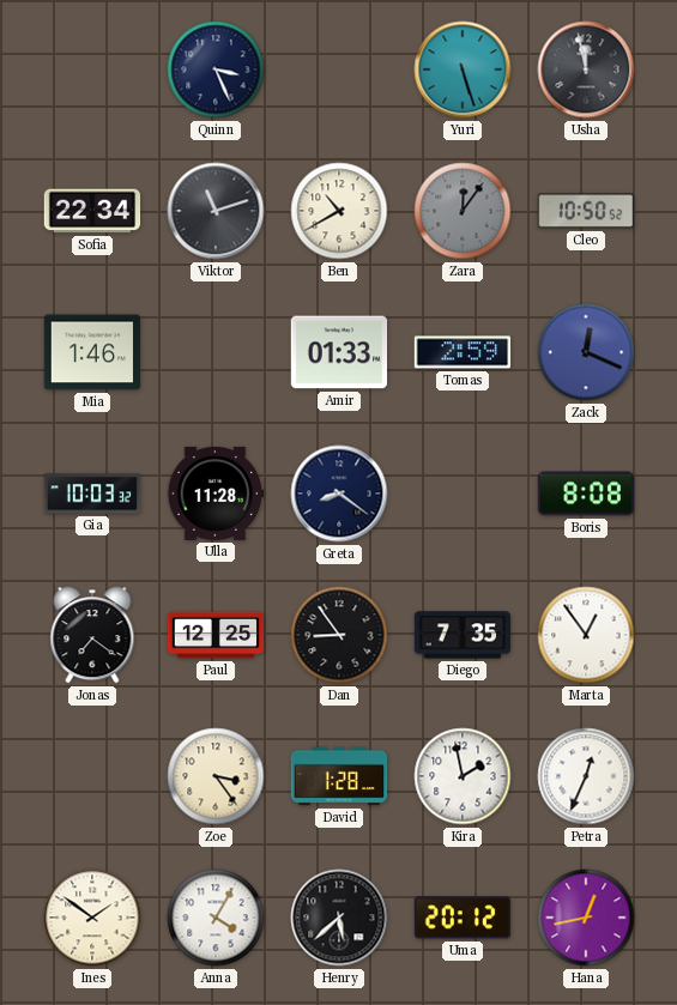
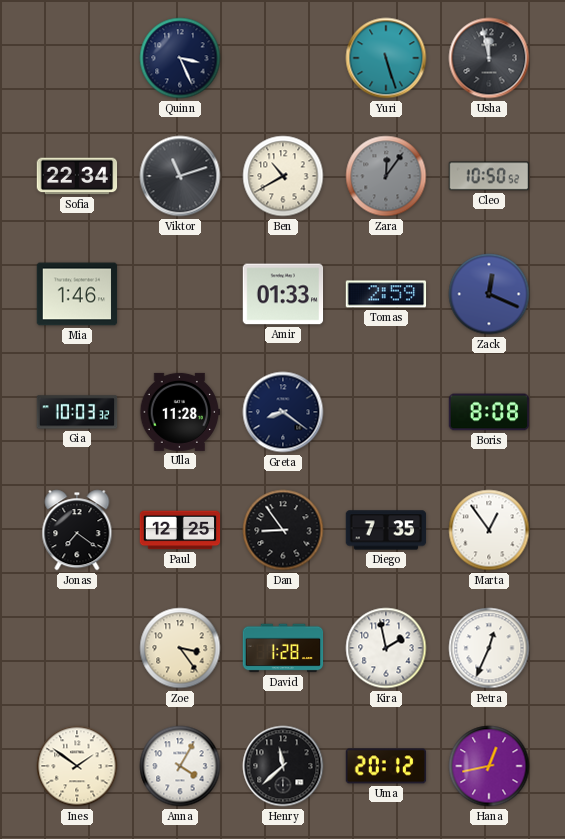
Henry: 5:38 -> 11:38
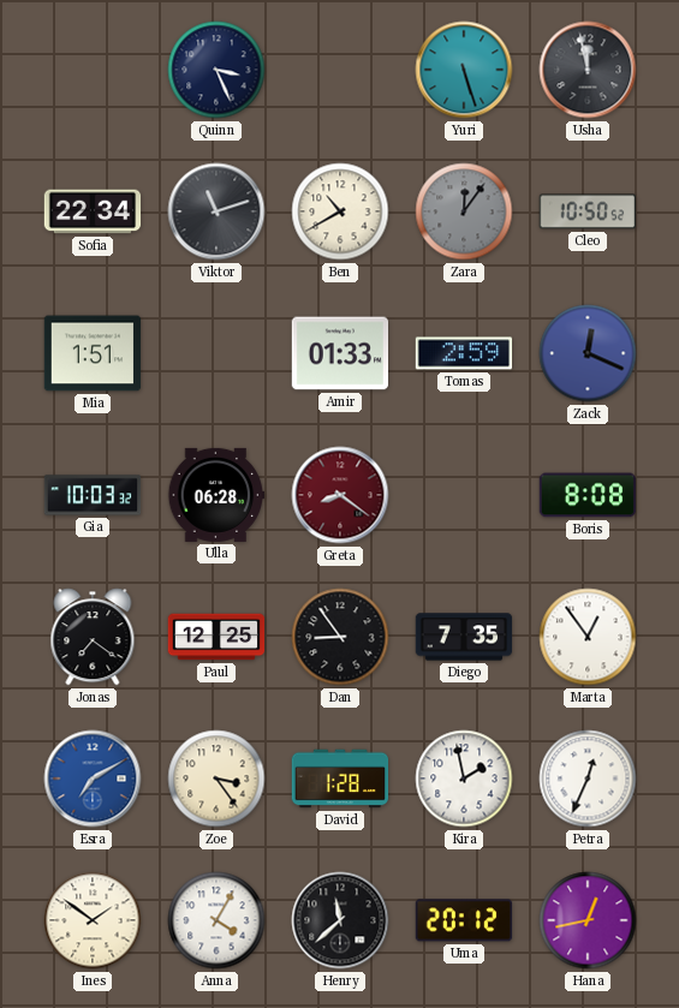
Mia: 1:46 -> 1:51
Ulla: 11:28 -> 06:28
Greta dial: navy -> burgundy
Esra: none -> 7:10
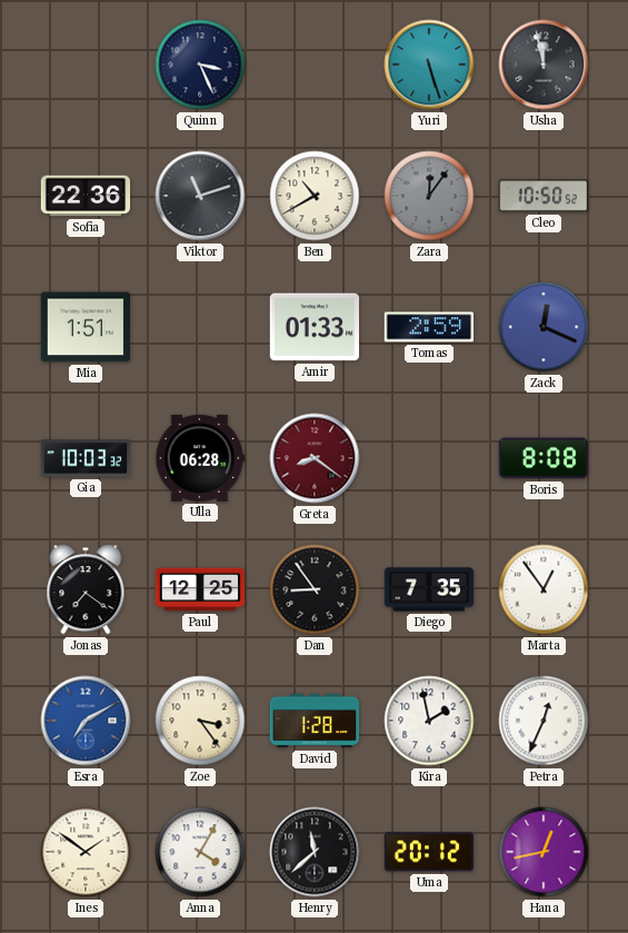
Sofia: 22:34 -> 22:36
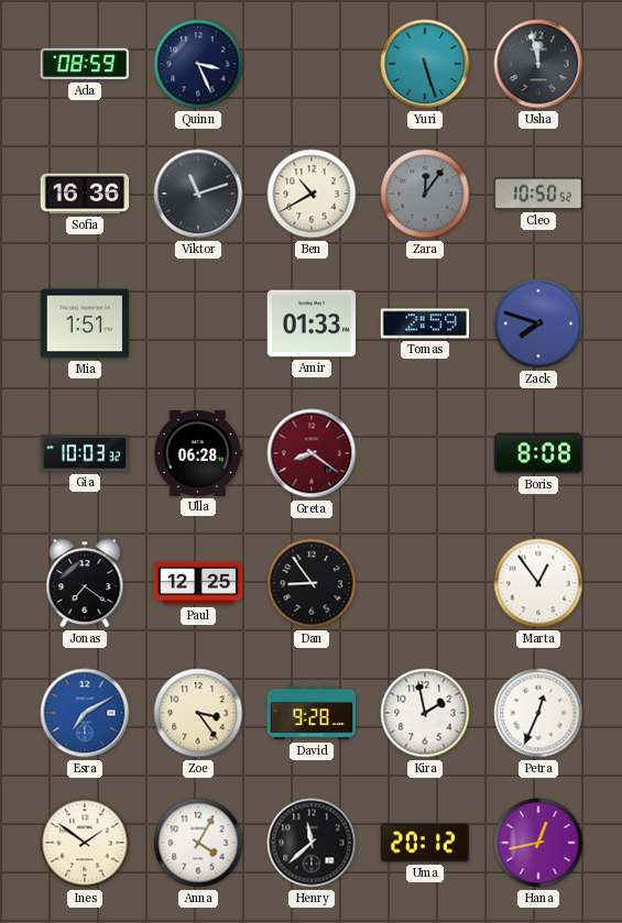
Ada: none -> 08:59
Sofia: 22:36 -> 16:36
Zack: 12:19 -> 7:48
Diego: 7:35 -> none
David: 1:28 -> 9:28
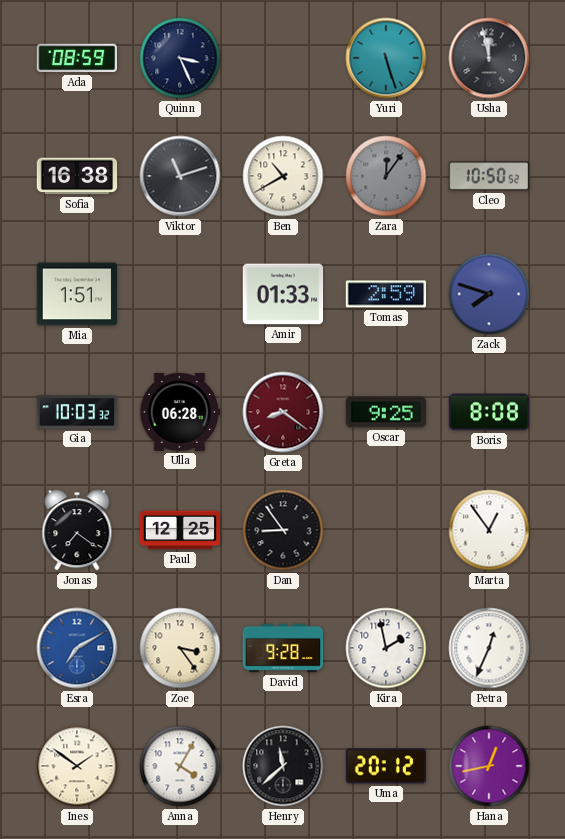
Sofia: 16:36 -> 16:38
Oscar: none -> 9:25
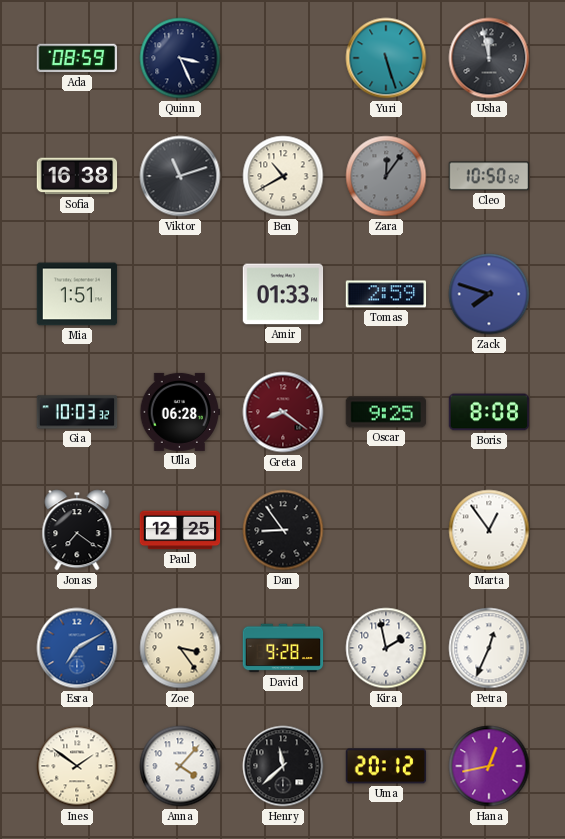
Anna: 4:05 -> 4:07
